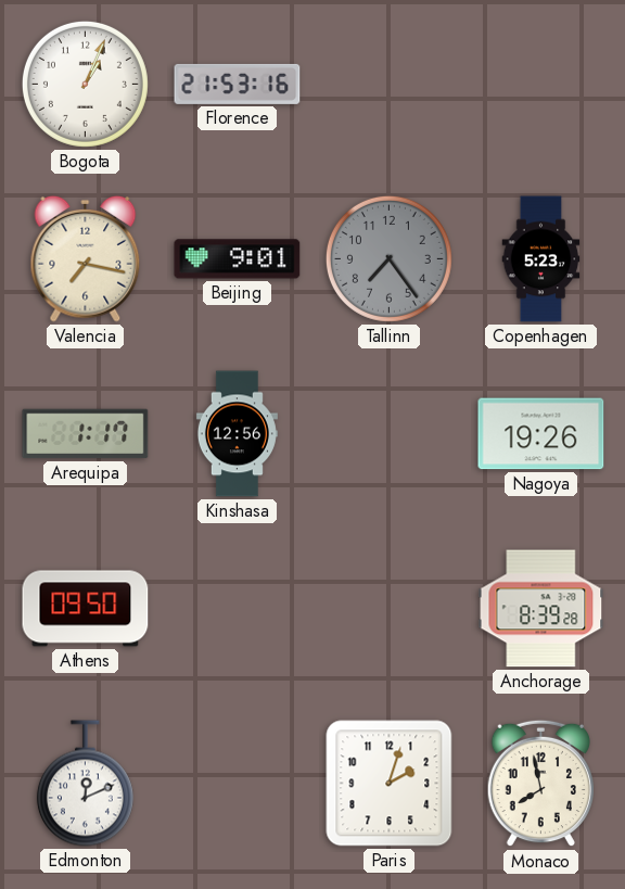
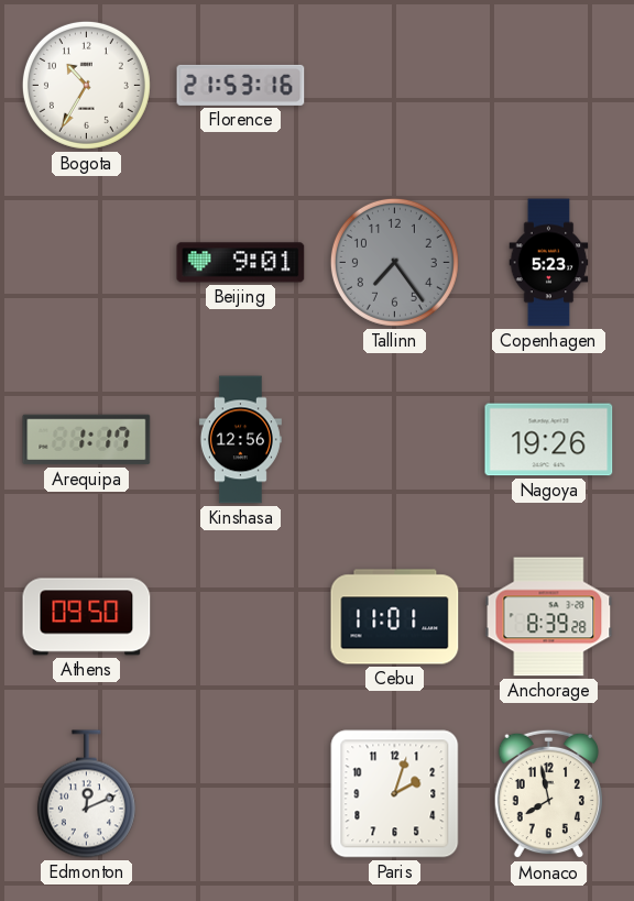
Bogota: 1:04 -> 10:35
Valencia: 7:17 -> none
Cebu: none -> 11:01
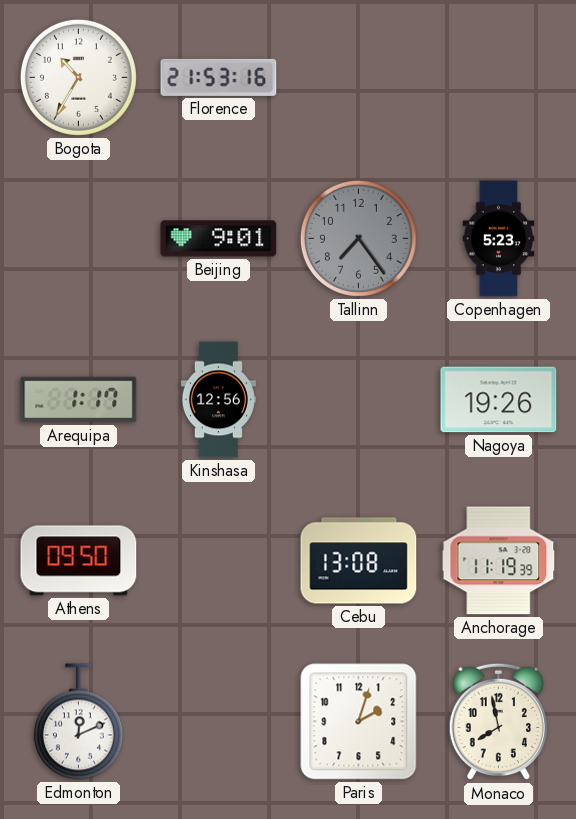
Cebu: 11:01 -> 13:08
Anchorage: 8:39 -> 11:19
